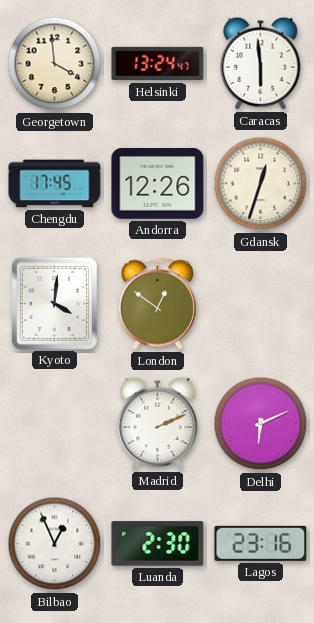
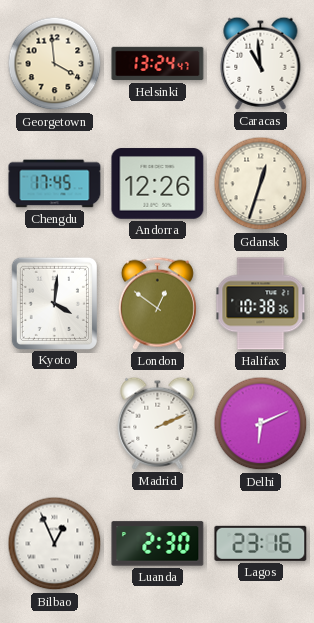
Caracas: 5:59 -> 10:59
Halifax: none -> 10:38
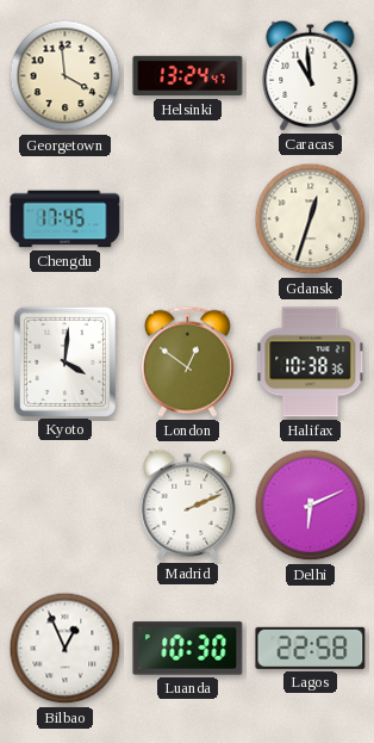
Andorra: 12:26 -> none
Luanda: 2:30 -> 10:30
Lagos: 23:16 -> 22:58
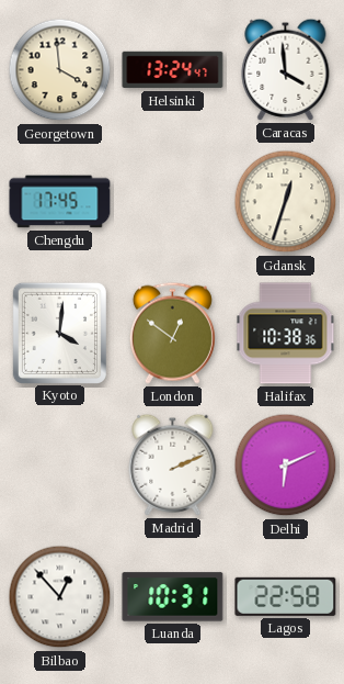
Caracas: 10:59 -> 3:59
Bilbao: 12:56 -> 12:53
Luanda: 10:30 -> 10:31
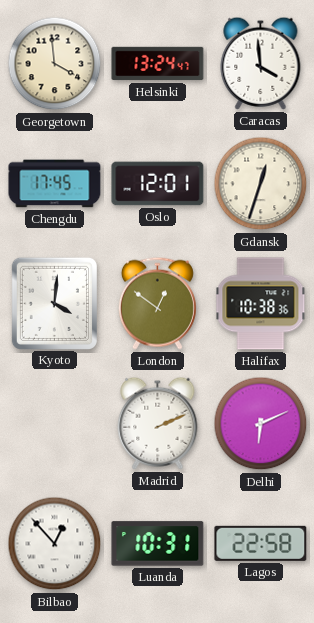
Oslo: none -> 12:01
